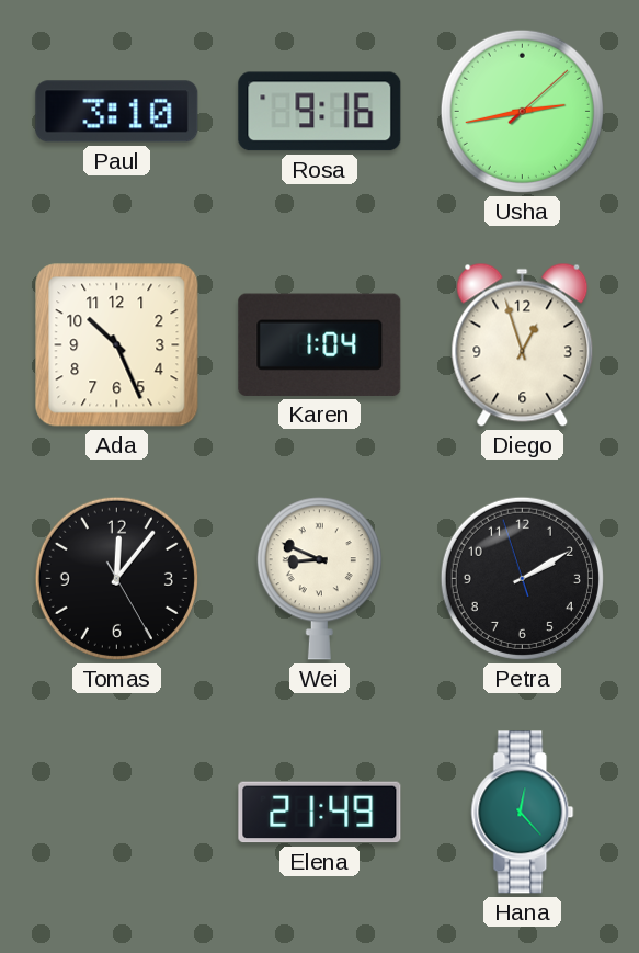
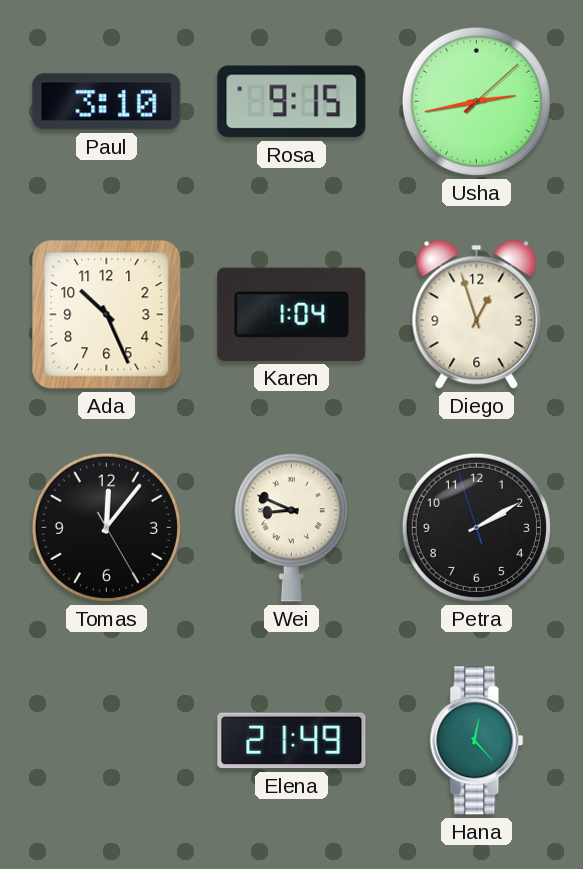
Rosa: 9:16 -> 9:15
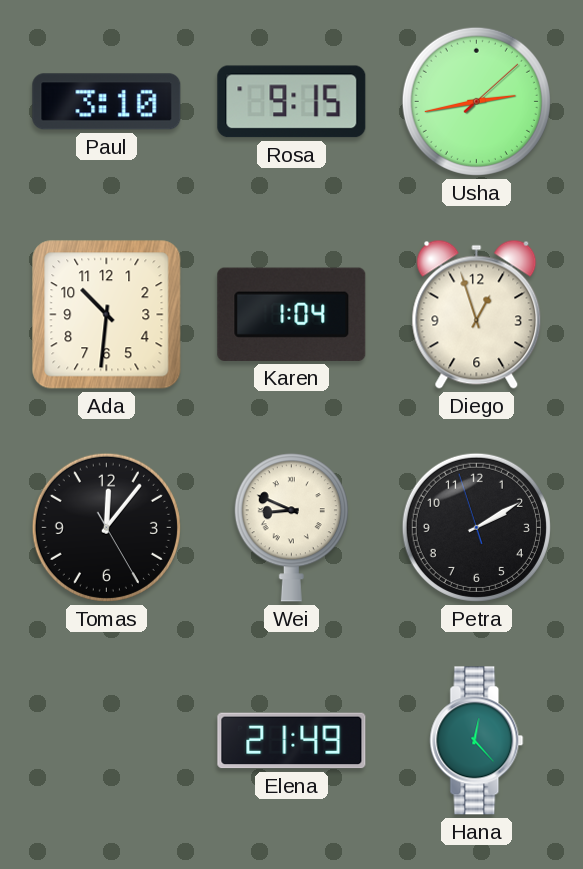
Ada: 10:26 -> 10:31
